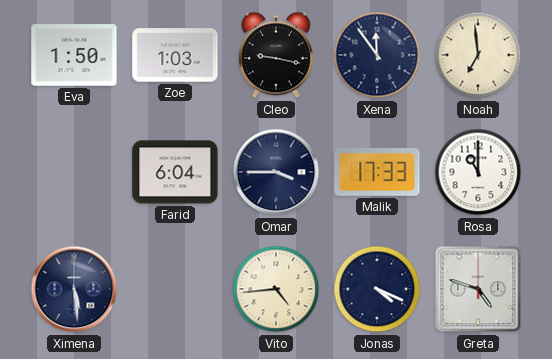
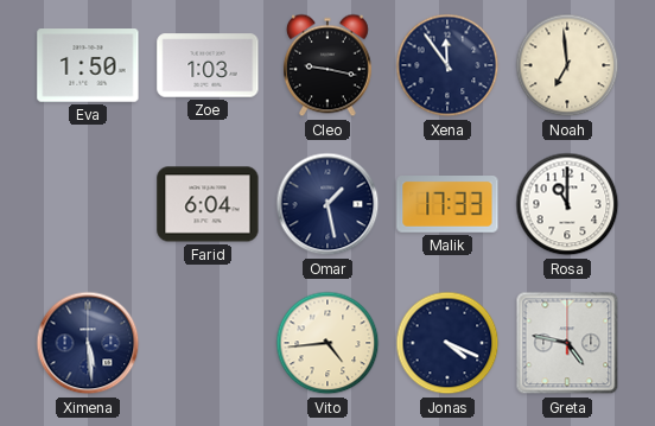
Omar: 3:45 -> 1:28
Greta: 4:48 -> 4:47
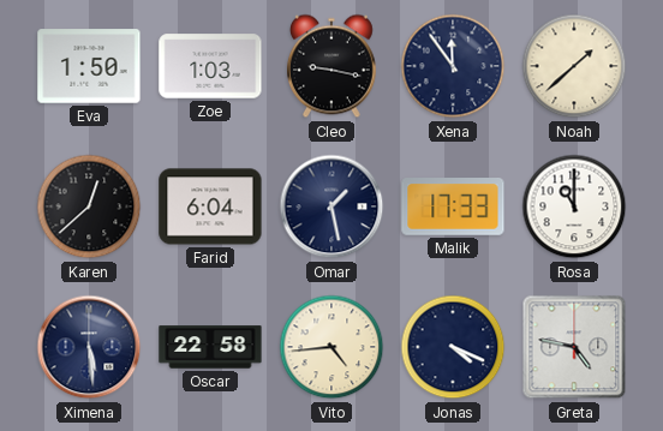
Noah: 6:59 -> 1:38
Karen: none -> 12:38
Oscar: none -> 22:58
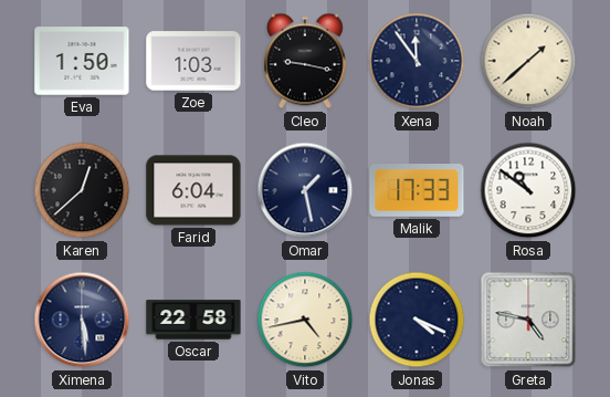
Rosa: 11:00 -> 10:51
Vito: 4:44 -> 4:43
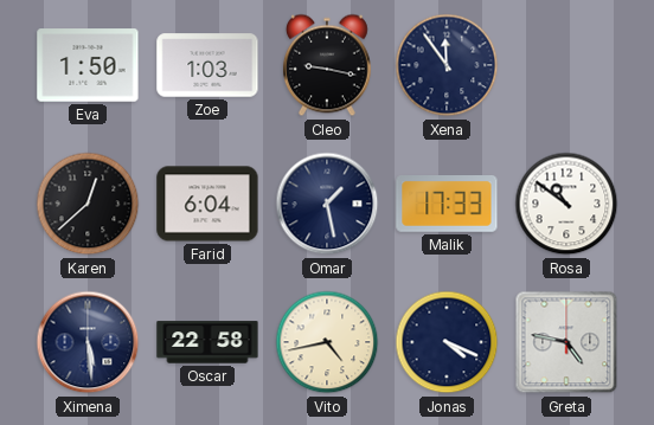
Noah: 1:38 -> none
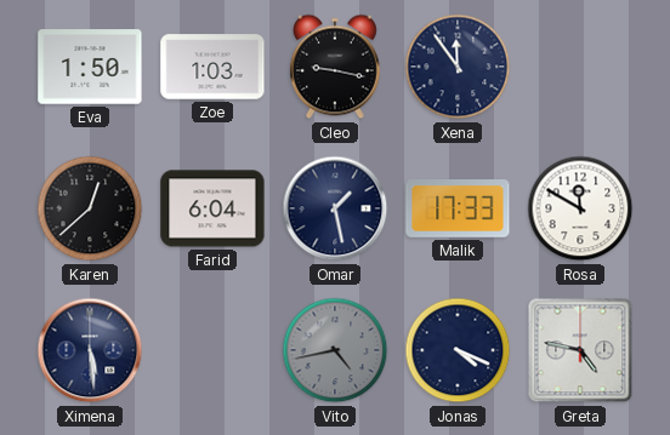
Rosa: 10:51 -> 11:50
Oscar: 22:58 -> none
Vito dial: cream -> grey
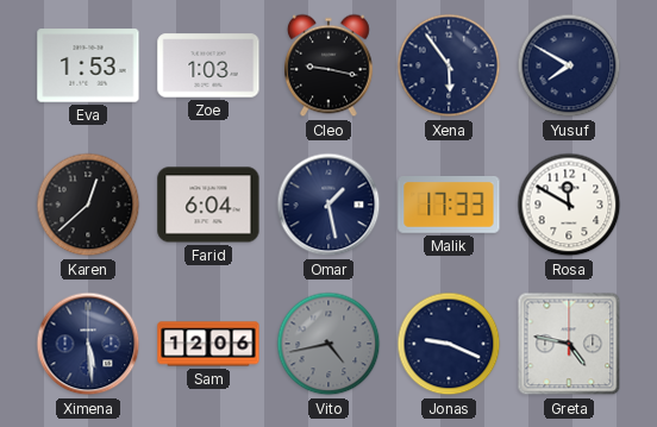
Eva: 1:50 -> 1:53
Xena: 11:54 -> 5:54
Yusuf: none -> 7:50
Sam: none -> 12:06
Jonas: 4:19 -> 9:19
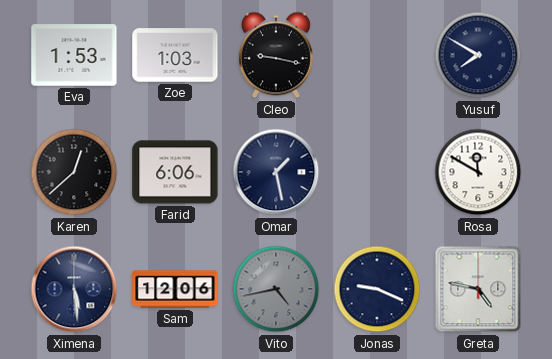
Xena: 5:54 -> none
Farid: 6:04 -> 6:06
Malik: 17:33 -> none
